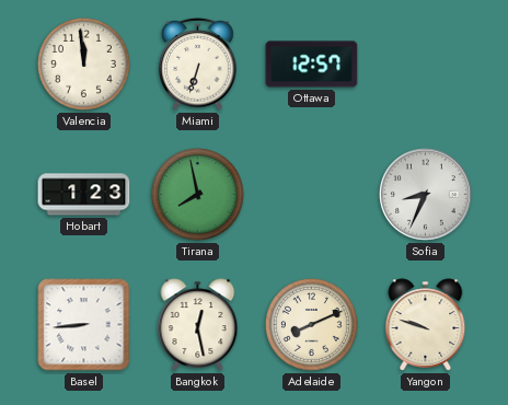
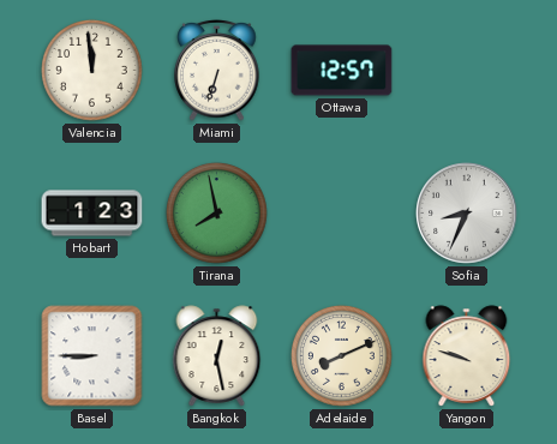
Basel: 8:44 -> 8:45
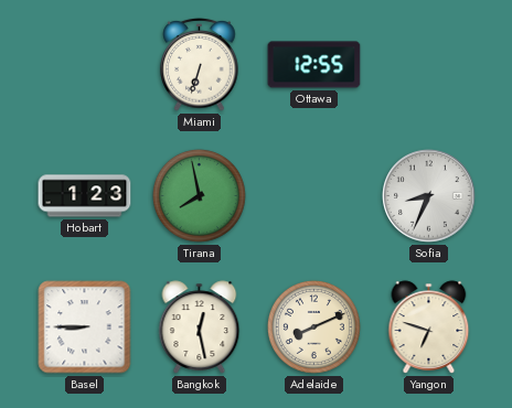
Valencia: 11:59 -> none
Ottawa: 12:57 -> 12:55
Yangon: 9:48 -> 6:48
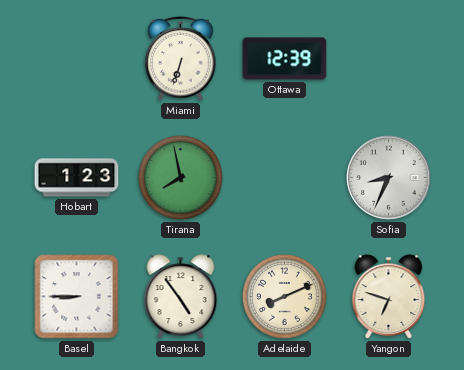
Ottawa: 12:55 -> 12:39
Bangkok: 12:28 -> 4:54
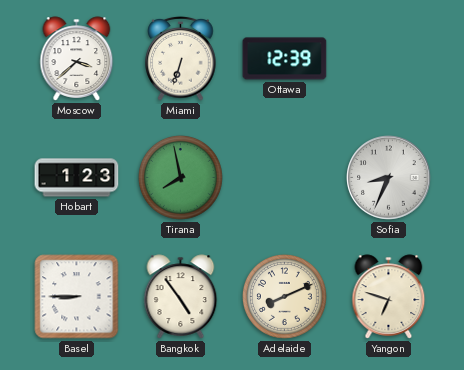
Moscow: none -> 3:38
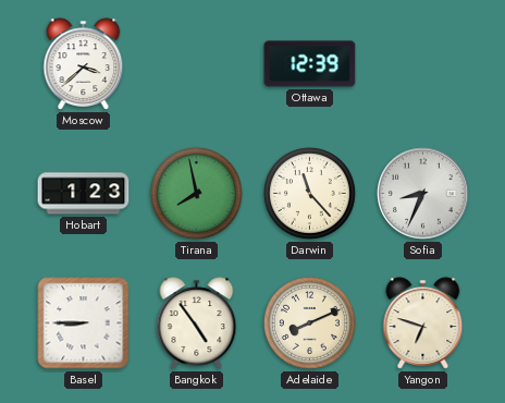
Miami: 6:33 -> none
Darwin: none -> 11:23
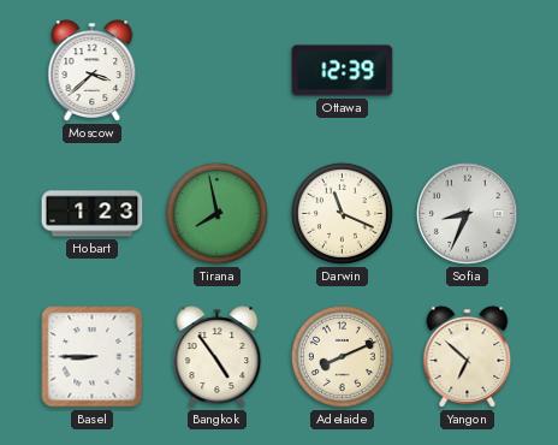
Darwin: 11:23 -> 11:19
Yangon: 6:48 -> 6:52
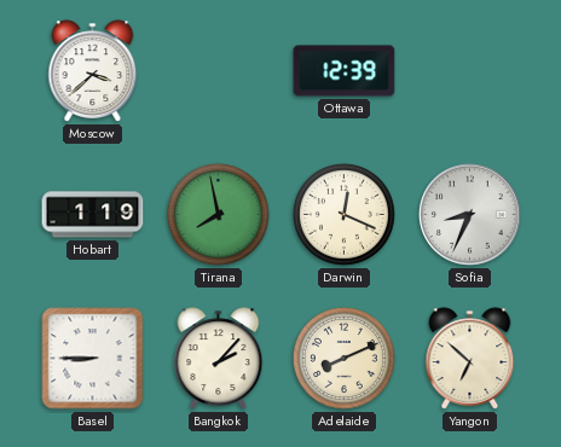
Hobart: 1:23 -> 1:19
Darwin: 11:19 -> 12:19
Bangkok: 4:54 -> 2:07
